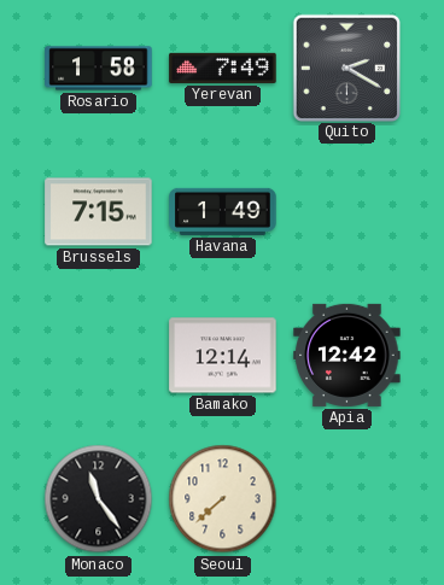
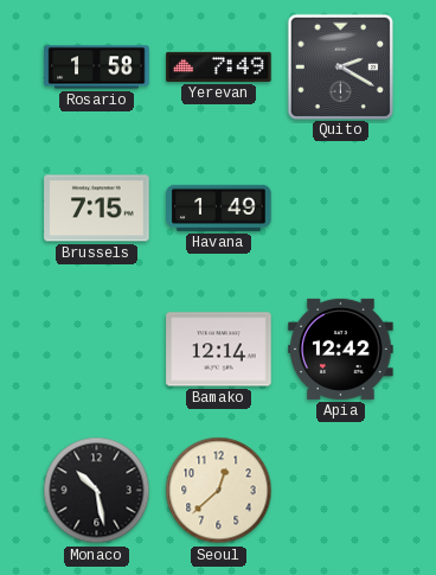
Monaco: 11:24 -> 10:28
Seoul: 7:38 -> 12:38
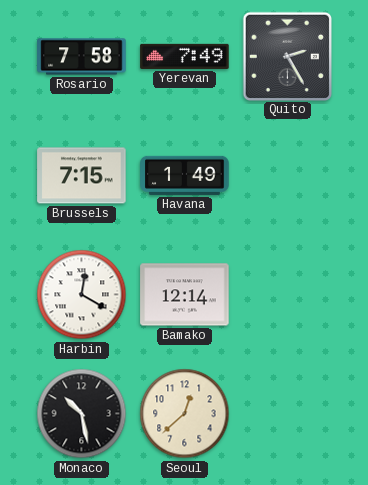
Rosario: 1:58 -> 7:58
Quito: 2:20 -> 2:25
Harbin: none -> 12:20
Apia: 12:42 -> none
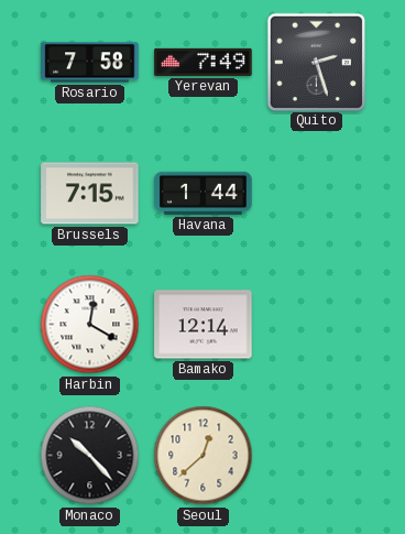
Quito: 2:25 -> 2:27
Havana: 1:49 -> 1:44
Monaco: 10:28 -> 10:23
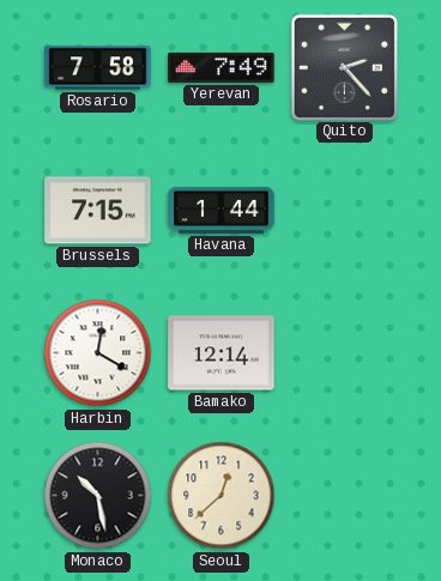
Quito: 2:27 -> 2:23
Monaco: 10:23 -> 10:28
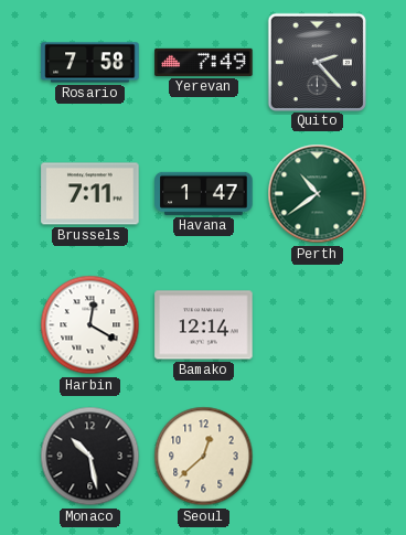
Brussels: 7:15 -> 7:11
Havana: 1:44 -> 1:47
Perth: none -> 10:39
